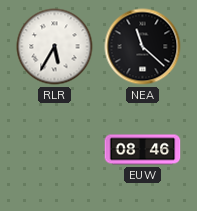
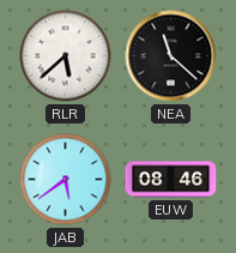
RLR: 5:35 -> 5:38
JAB: none -> 5:39
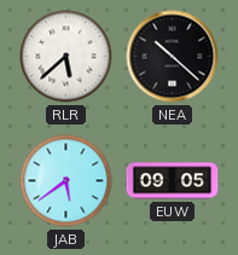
NEA: 11:22 -> 10:22
EUW: 08:46 -> 09:05
